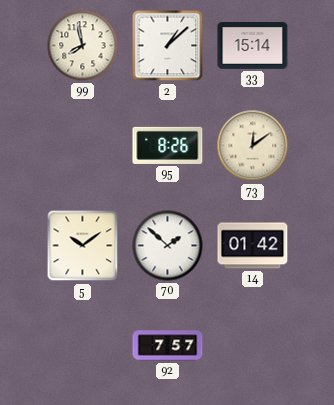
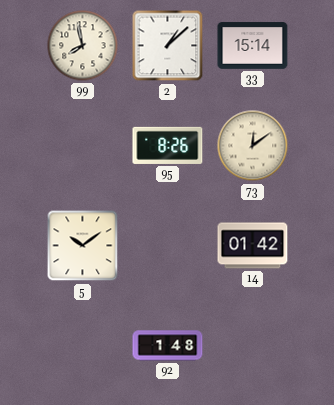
70: 1:52 -> none
92: 7:57 -> 1:48
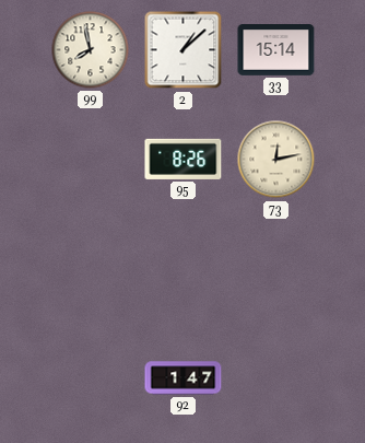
73: 12:09 -> 12:13
5: 10:09 -> none
14: 01:42 -> none
92: 1:48 -> 1:47
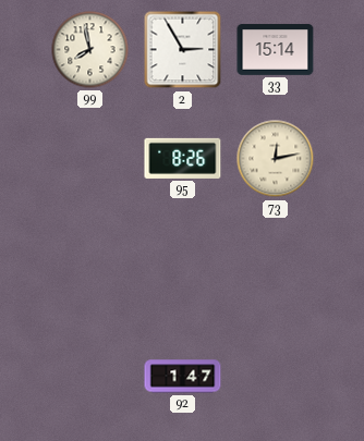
2: 1:08 -> 2:55
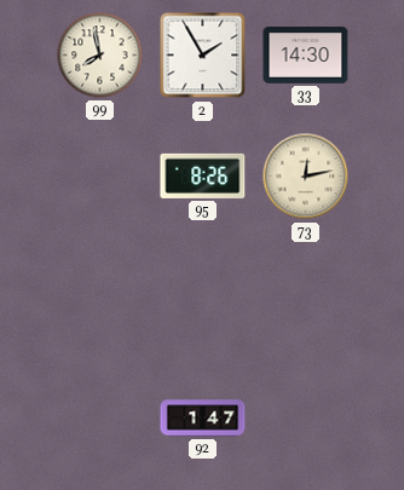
2: 2:55 -> 1:55
33: 15:14 -> 14:30
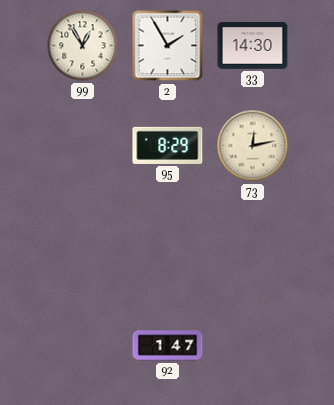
99: 7:58 -> 12:55
95: 8:26 -> 8:29
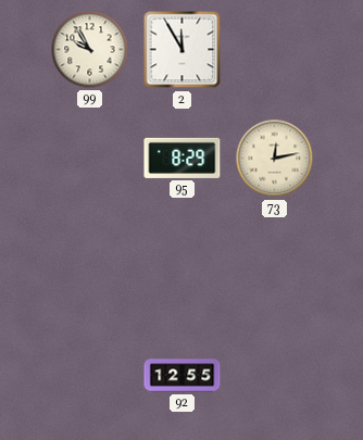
99: 12:55 -> 9:55
2: 1:55 -> 11:55
33: 14:30 -> none
92: 1:47 -> 12:55
